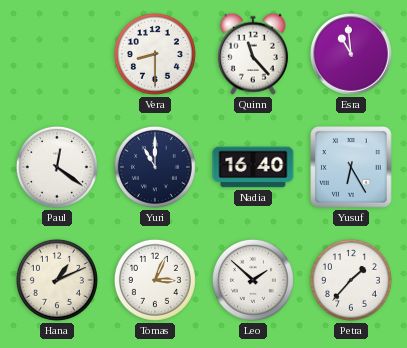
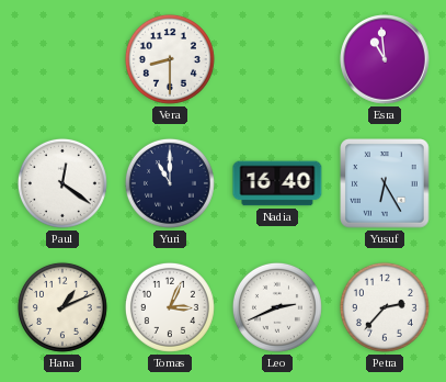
Quinn: 11:23 -> none
Leo: 1:52 -> 2:41
Petra: 1:37 -> 2:37
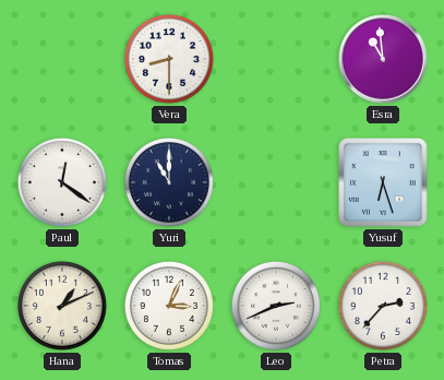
Nadia: 16:40 -> none
Yusuf: 6:25 -> 6:27
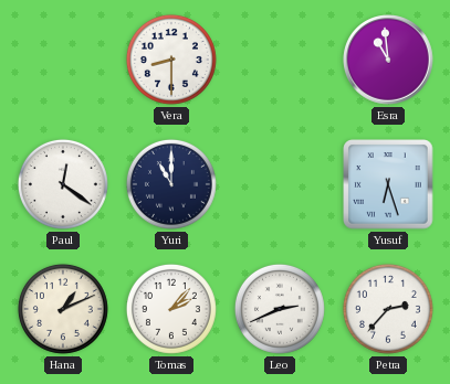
Tomas: 3:04 -> 2:07
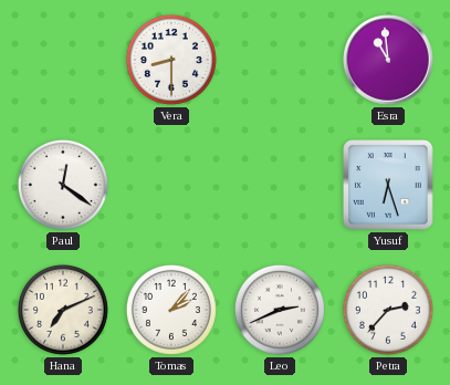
Yuri: 11:00 -> none
Hana: 1:11 -> 7:11
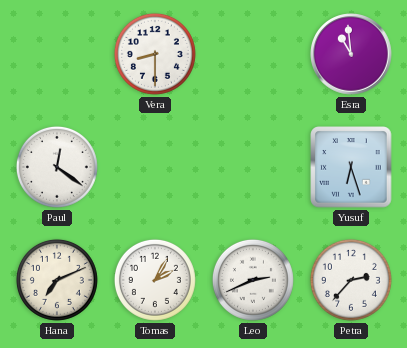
Tomas: 2:07 -> 2:05
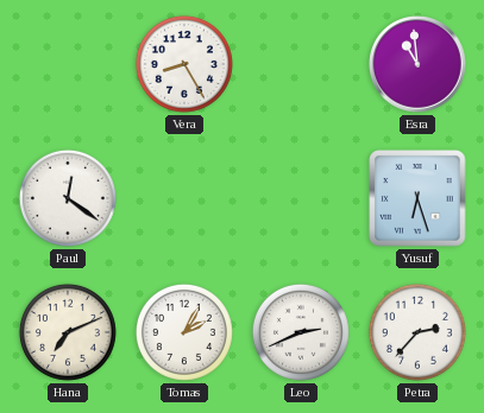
Vera: 8:30 -> 8:25
